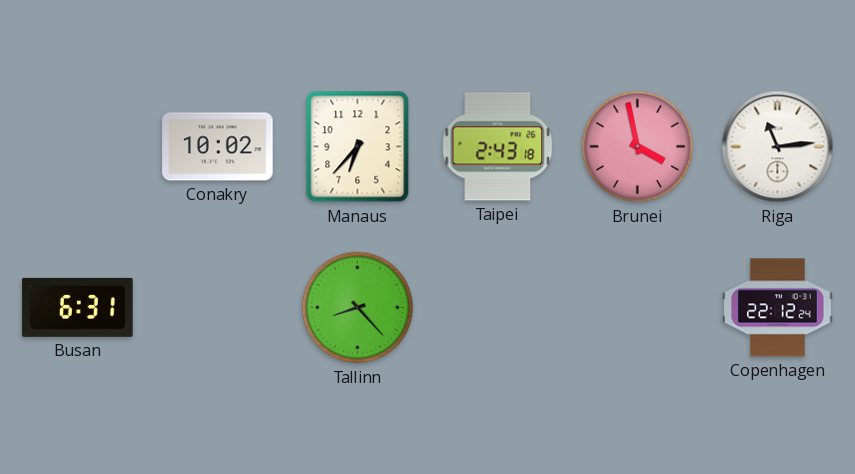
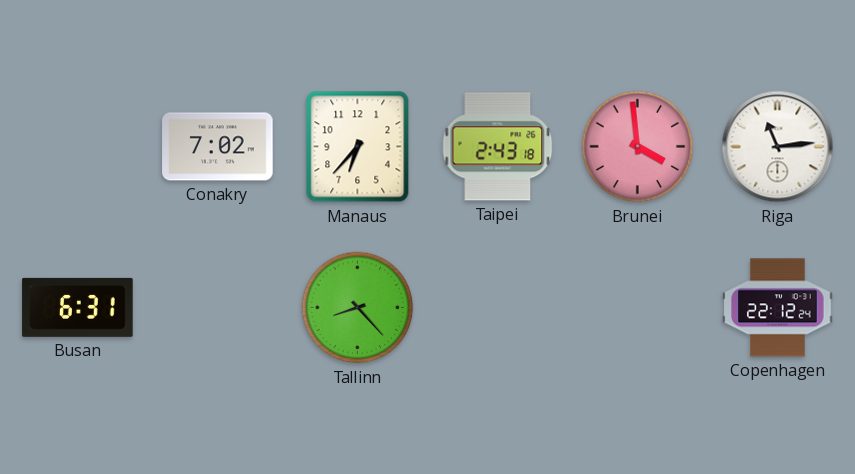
Conakry: 10:02 -> 7:02
Brunei: 3:58 -> 3:59
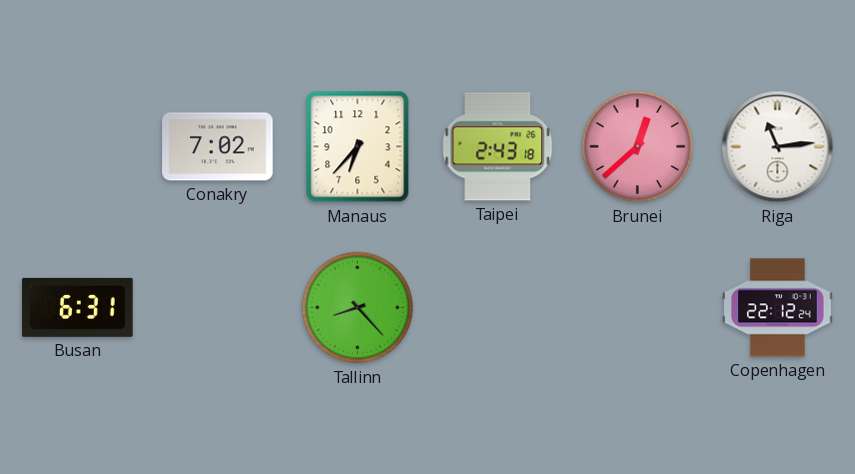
Brunei: 3:59 -> 12:38
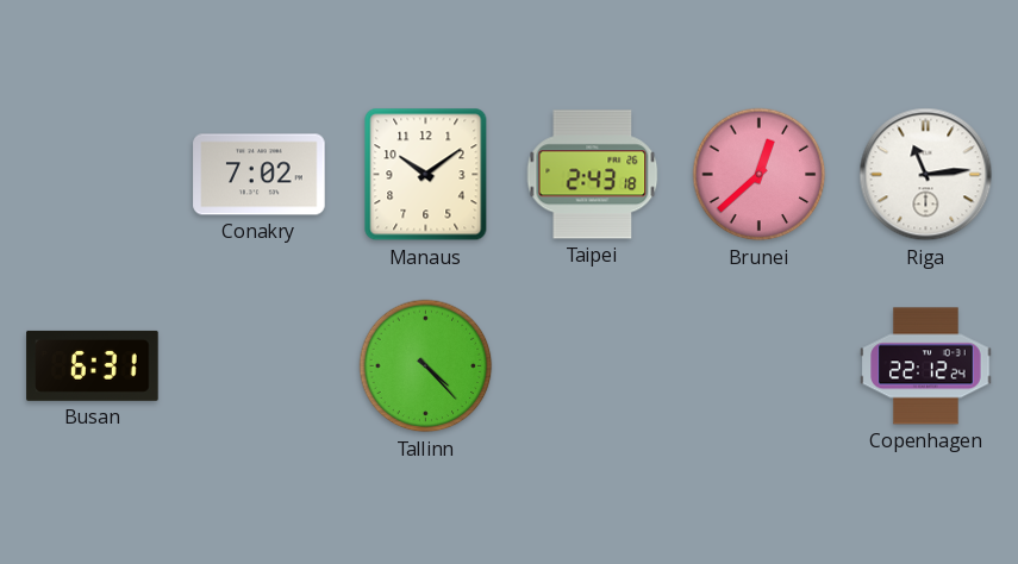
Manaus: 6:37 -> 10:09
Tallinn: 8:23 -> 4:23
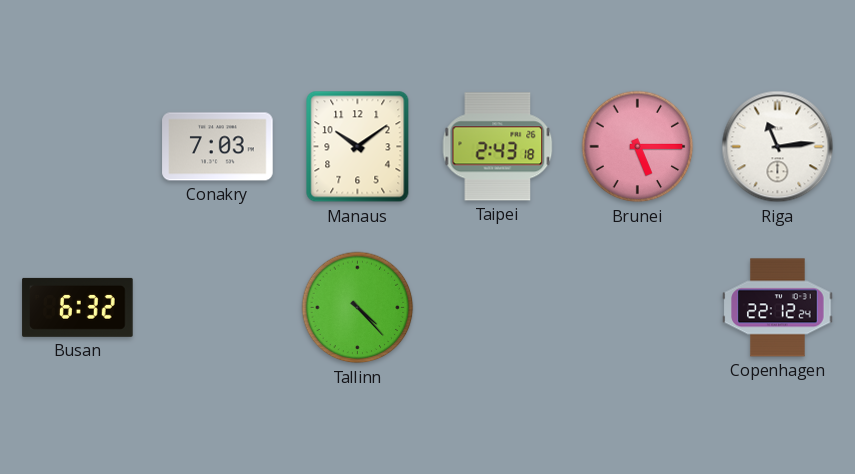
Conakry: 7:02 -> 7:03
Brunei: 12:38 -> 5:15
Busan: 6:31 -> 6:32
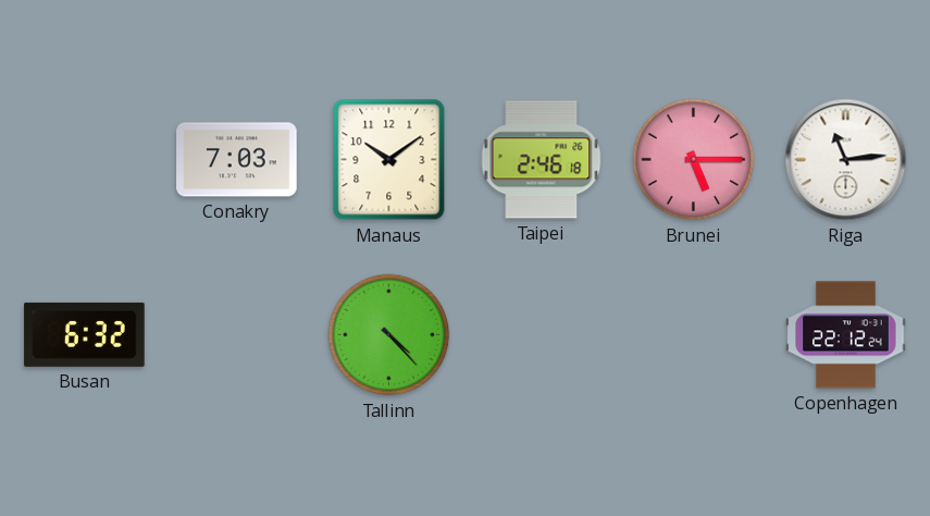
Taipei: 2:43 -> 2:46
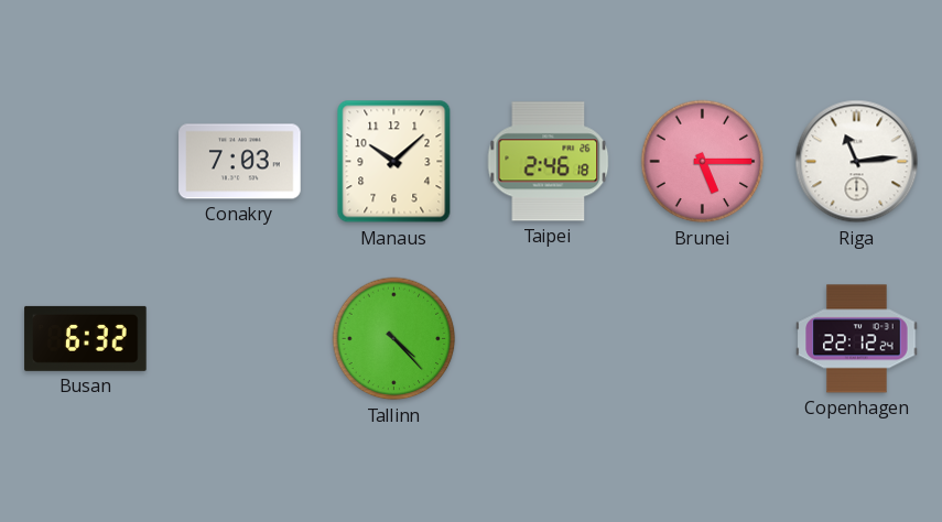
Manaus: 10:09 -> 10:08
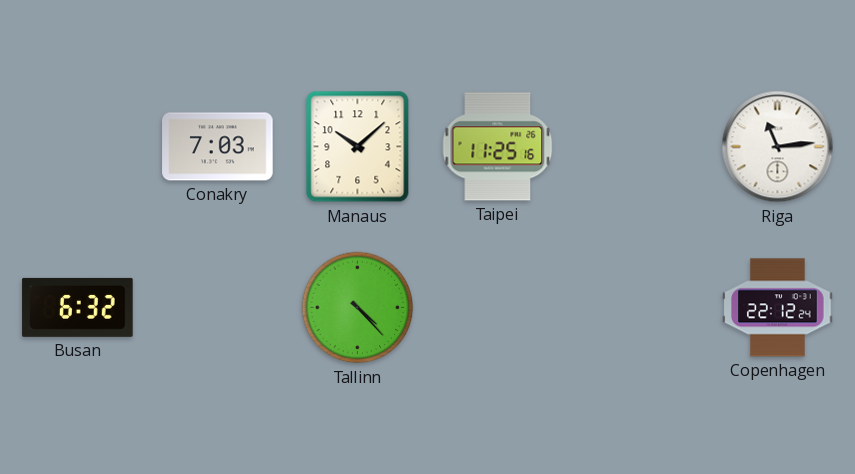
Taipei: 2:46 -> 11:25
Brunei: 5:15 -> none
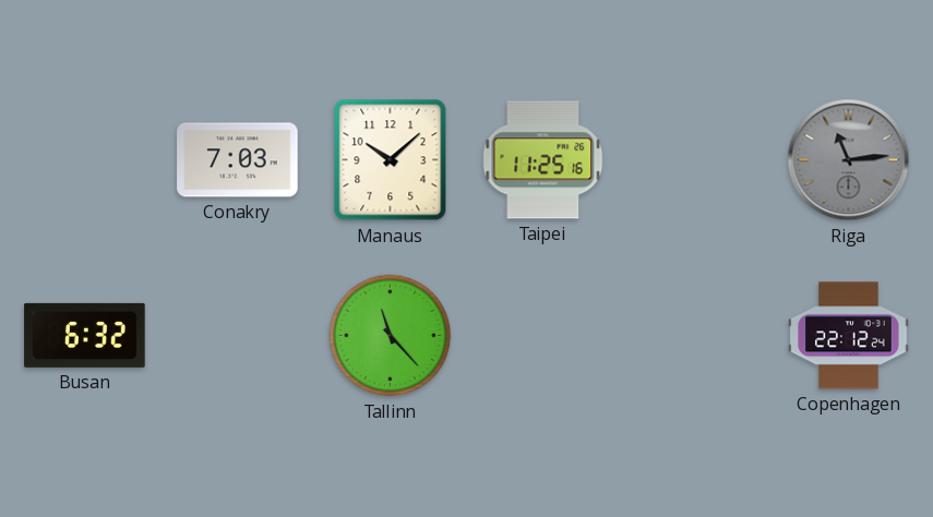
Riga dial: white -> grey
Tallinn: 4:23 -> 11:23
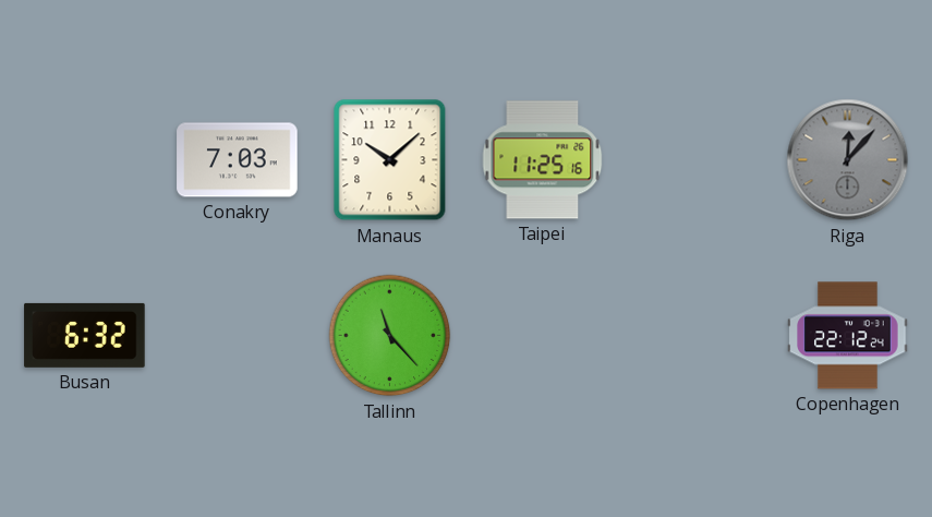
Riga: 11:14 -> 12:07
